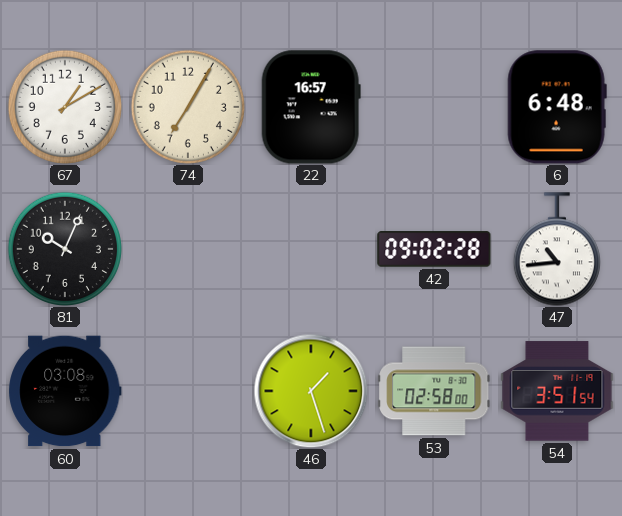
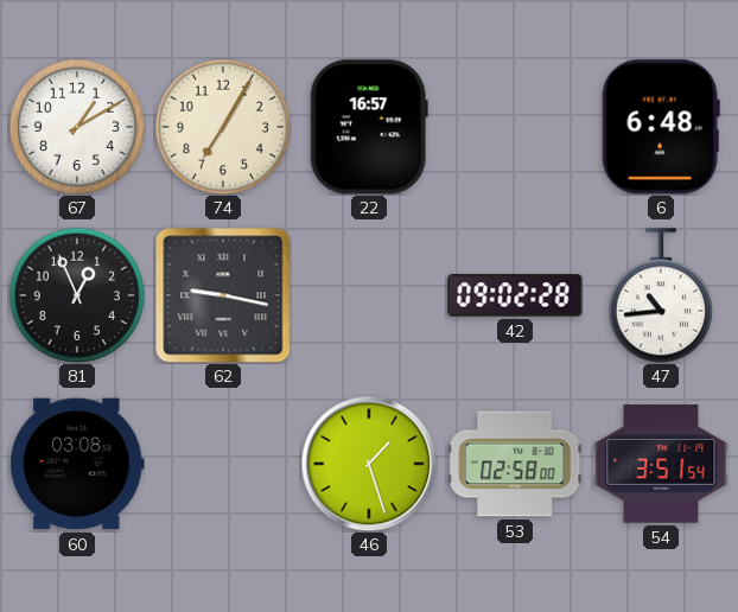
81: 10:04 -> 12:56
62: none -> 9:17
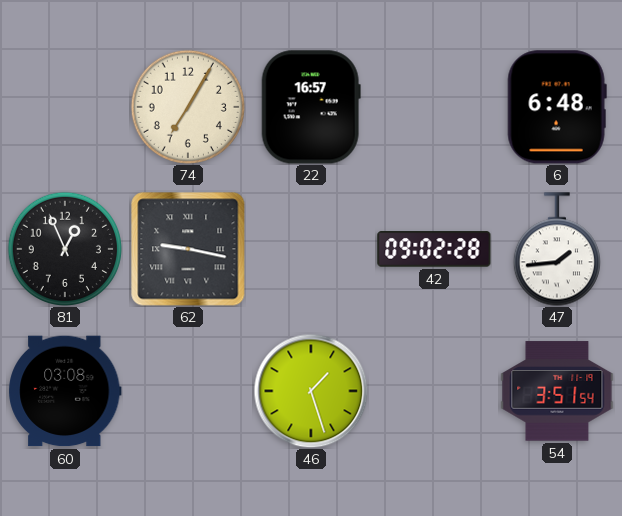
67: 1:10 -> none
47: 10:44 -> 1:44
53: 02:58 -> none
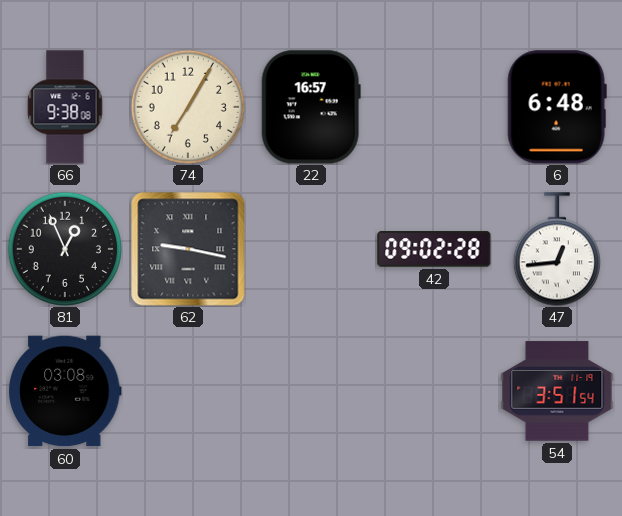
66: none -> 9:38
47: 1:44 -> 12:44
46: 1:27 -> none
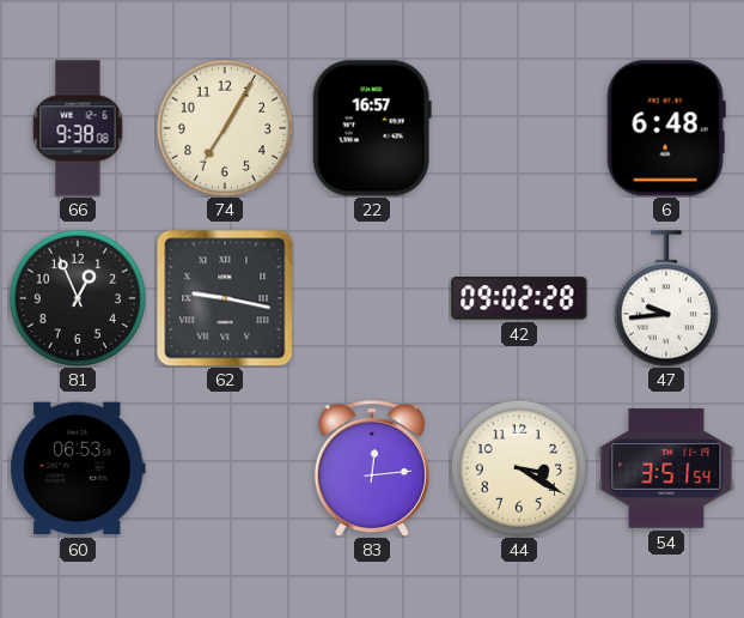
47: 12:44 -> 9:44
60: 03:08 -> 06:53
83: none -> 12:14
44: none -> 3:20
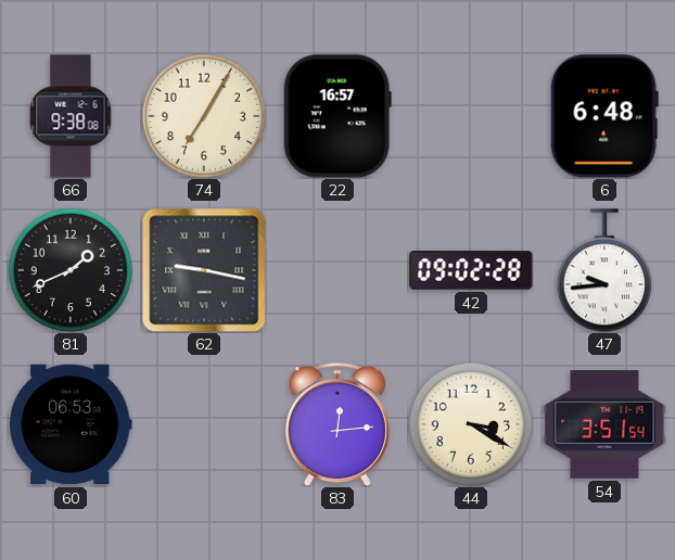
81: 12:56 -> 1:41
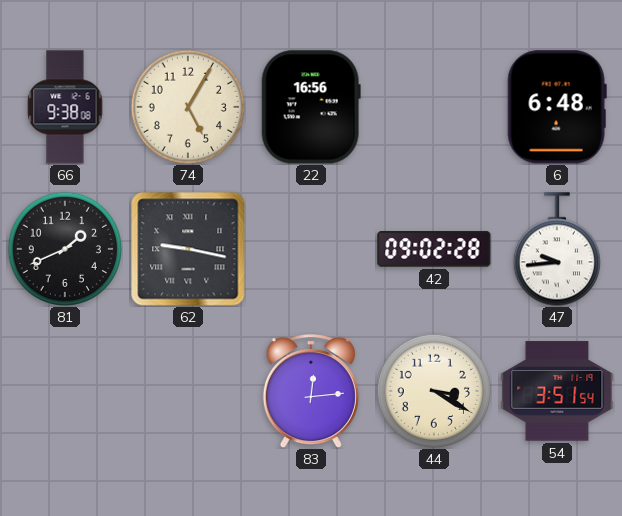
74: 7:05 -> 5:05
22: 16:57 -> 16:56
60: 06:53 -> none
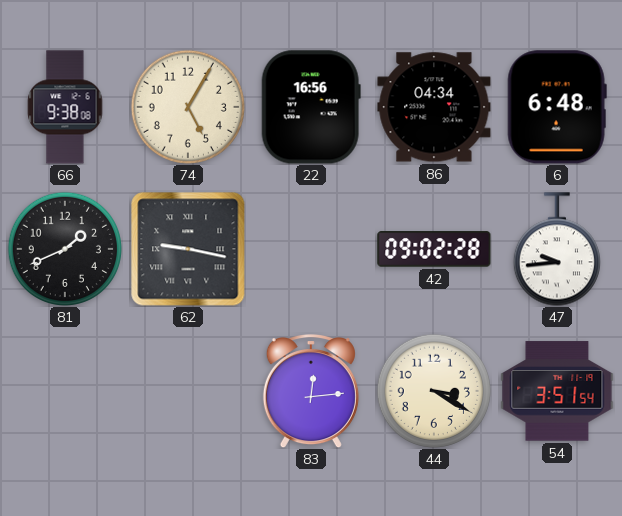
86: none -> 04:34
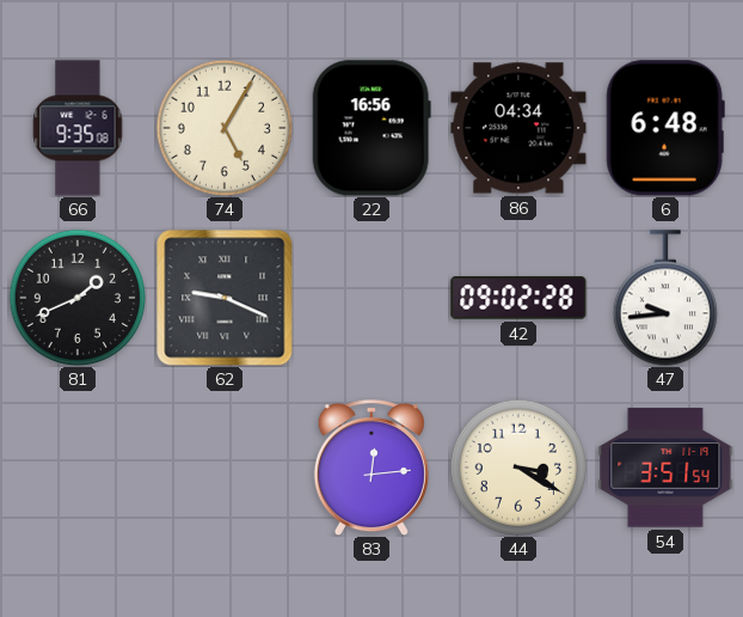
66: 9:38 -> 9:35
62: 9:17 -> 9:19
